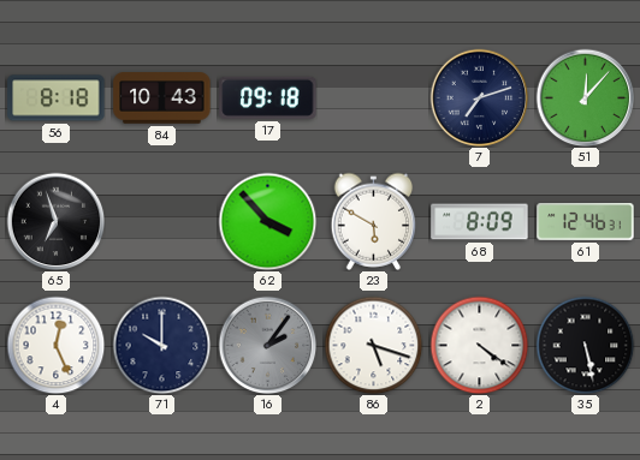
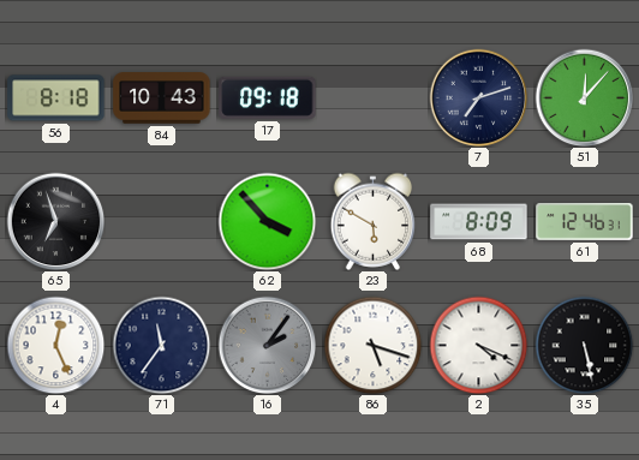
71: 10:00 -> 11:36
2: 4:21 -> 4:19
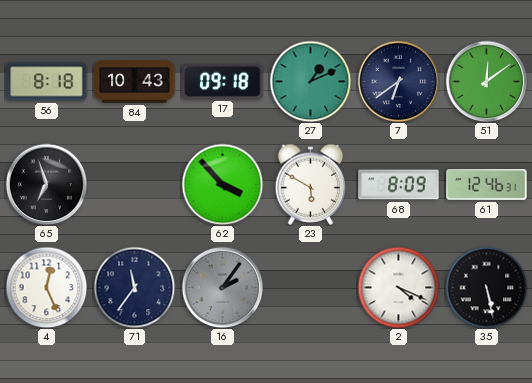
27: none -> 1:11
7: 7:12 -> 6:39
51: 12:07 -> 12:09
86: 5:18 -> none
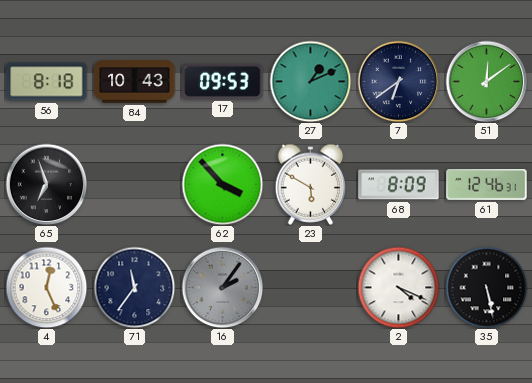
17: 09:18 -> 09:53
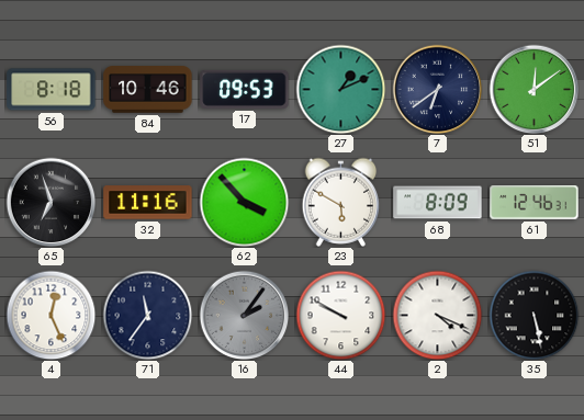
84: 10:43 -> 10:46
32: none -> 11:16
44: none -> 9:50
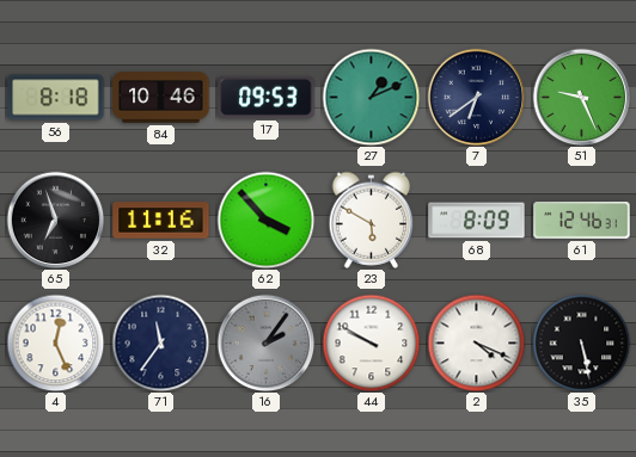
51: 12:09 -> 9:26
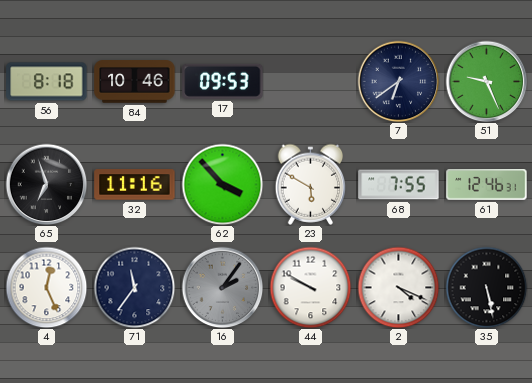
27: 1:11 -> none
68: 8:09 -> 7:55
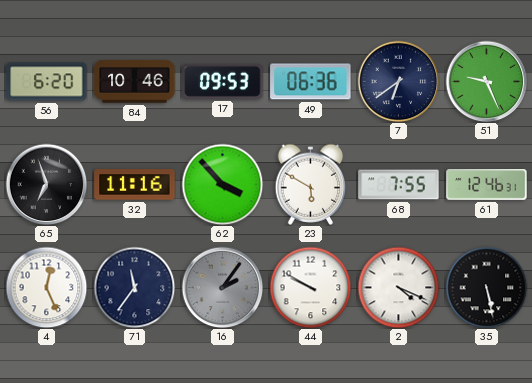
56: 8:18 -> 6:20
49: none -> 06:36
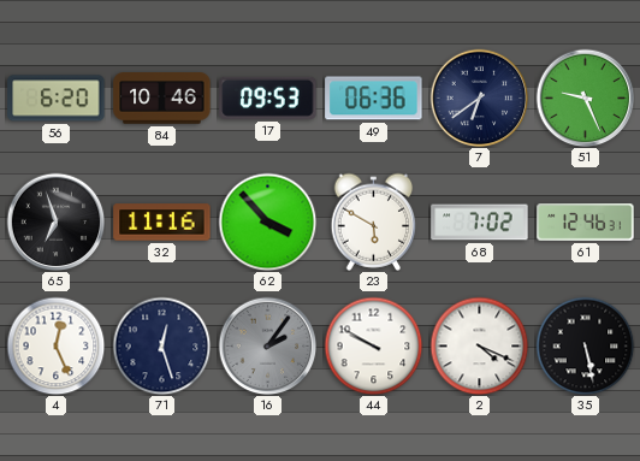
68: 7:55 -> 7:02
71: 11:36 -> 12:27
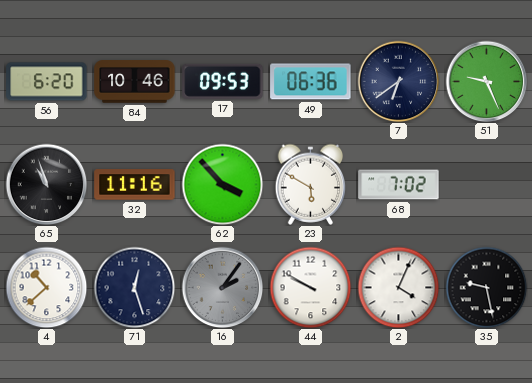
65: 6:57 -> 10:57
61: 12:46 -> none
4: 12:26 -> 10:38
2: 4:19 -> 4:04
35: 5:28 -> 9:28
